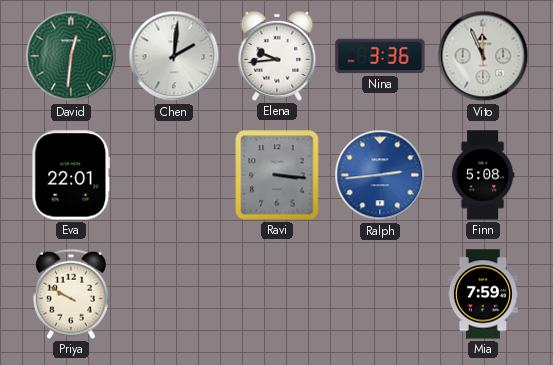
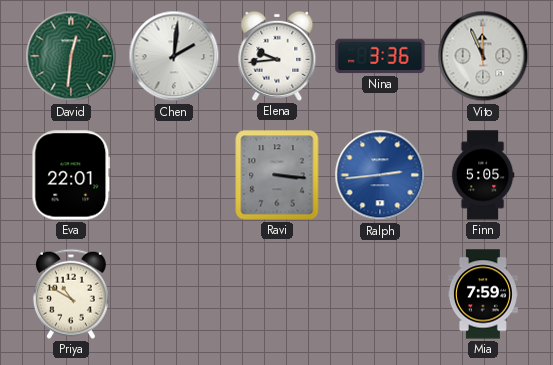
Finn: 5:08 -> 5:05
Priya: 9:50 -> 10:50
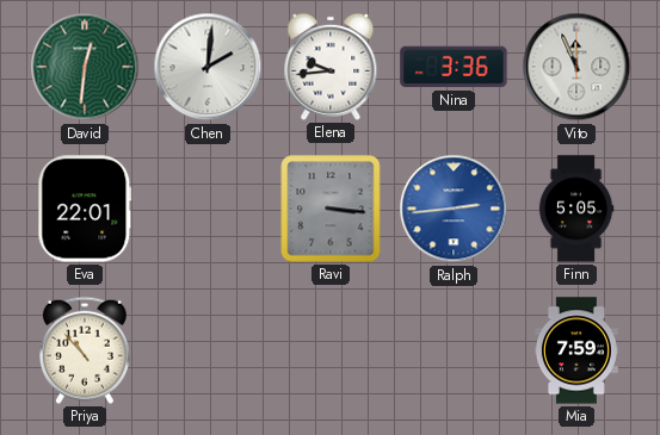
Priya: 10:50 -> 10:53
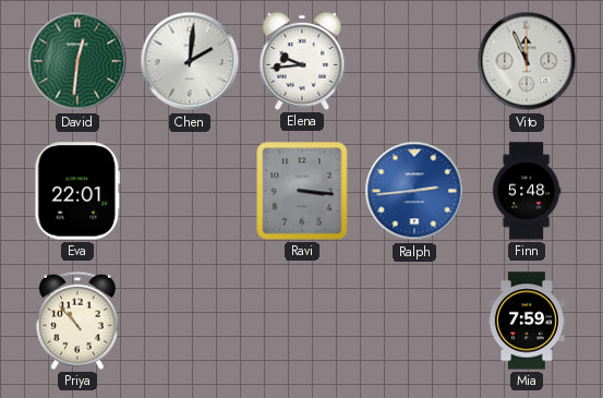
Nina: 3:36 -> none
Finn: 5:05 -> 5:48
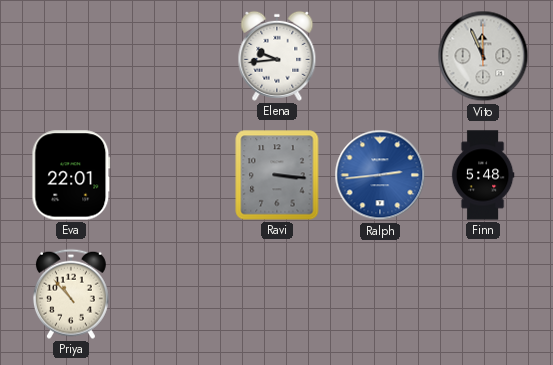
David: 12:31 -> none
Chen: 2:01 -> none
Mia: 7:59 -> none
